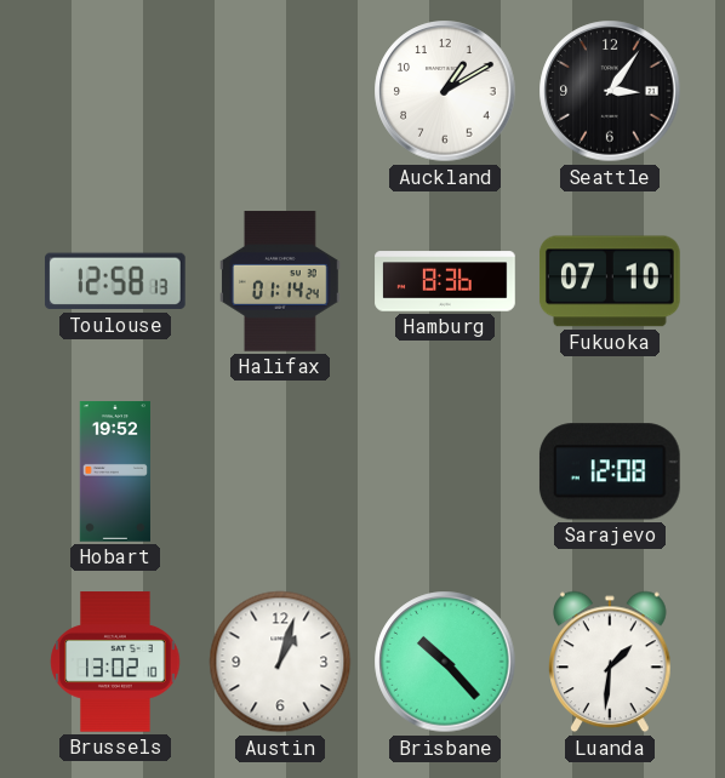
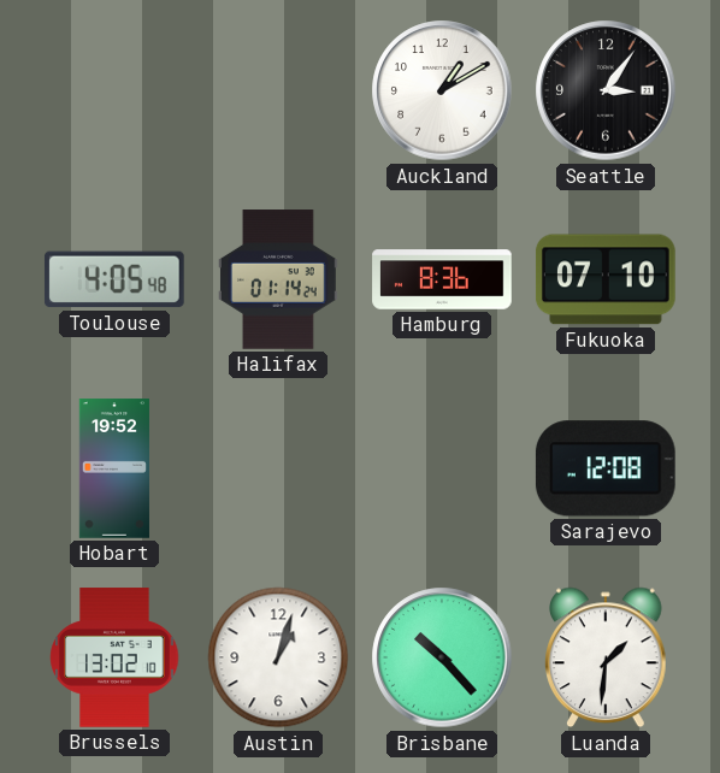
Toulouse: 12:58 -> 4:05
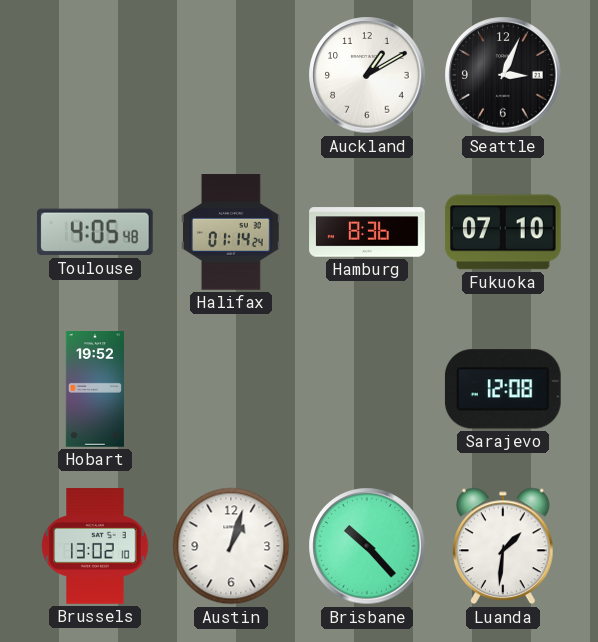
Seattle: 3:06 -> 3:04
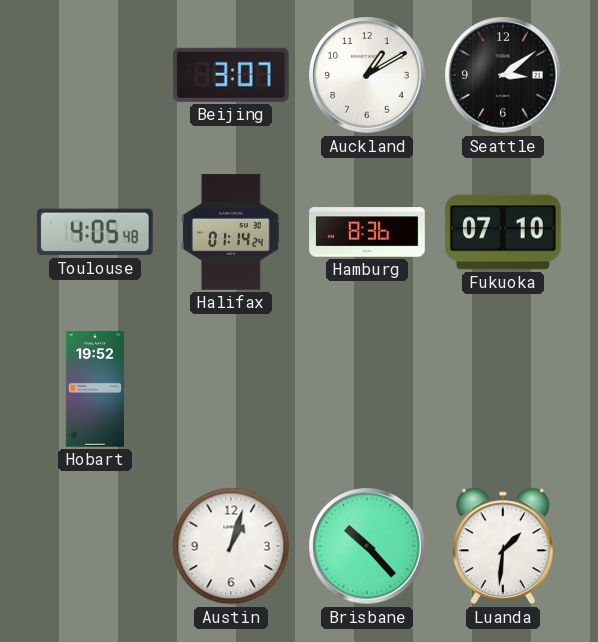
Beijing: none -> 3:07
Seattle: 3:04 -> 3:09
Sarajevo: 12:08 -> none
Brussels: 13:02 -> none
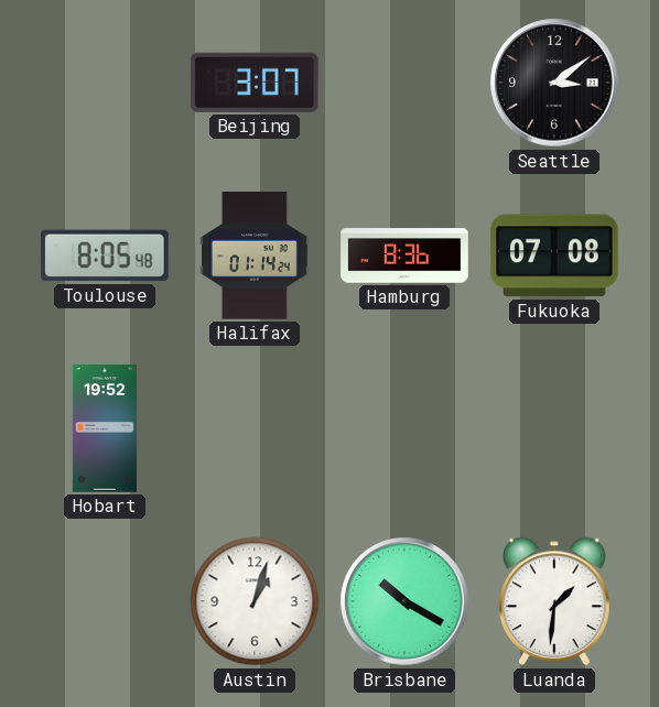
Auckland: 1:10 -> none
Toulouse: 4:05 -> 8:05
Fukuoka: 07:10 -> 07:08
Brisbane: 10:23 -> 10:20
